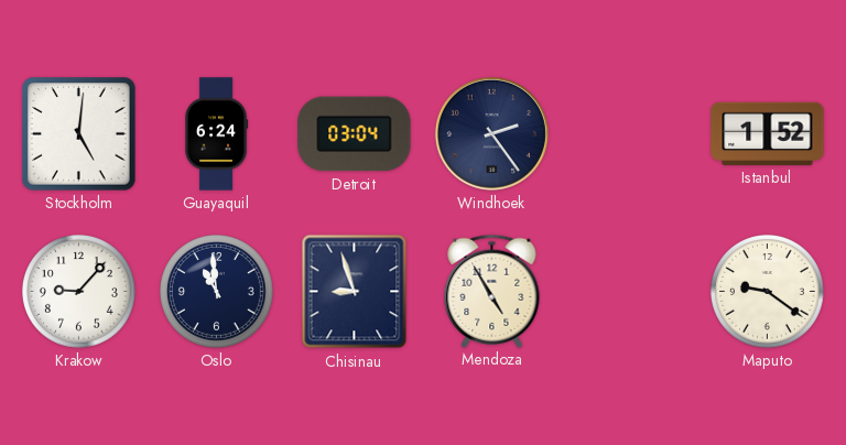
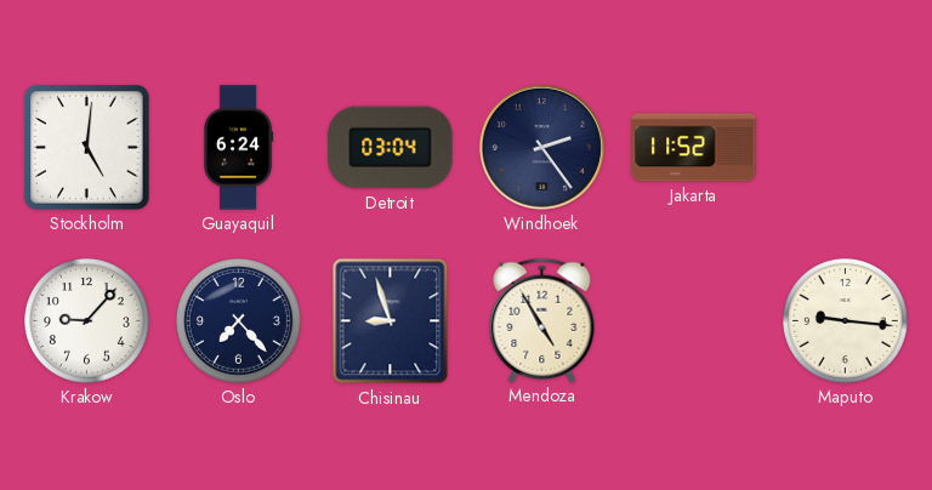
Jakarta: none -> 11:52
Istanbul: 1:52 -> none
Oslo: 10:59 -> 7:23
Maputo: 9:21 -> 9:16
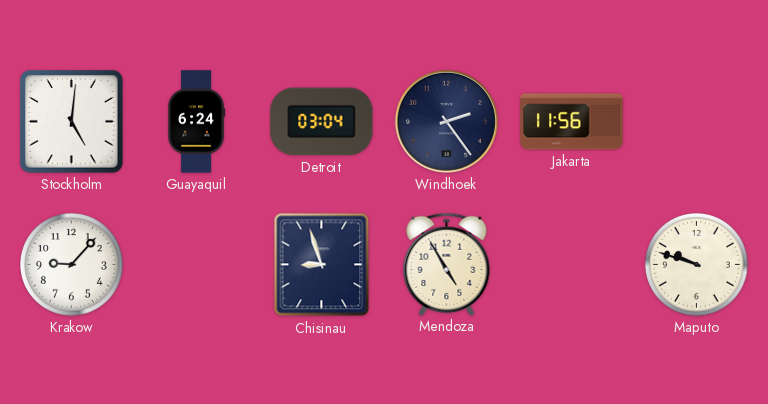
Jakarta: 11:52 -> 11:56
Oslo: 7:23 -> none
Maputo: 9:16 -> 9:48
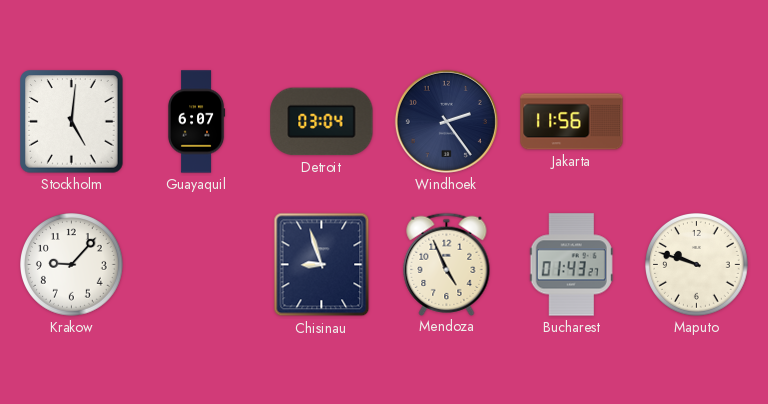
Guayaquil: 6:24 -> 6:07
Mendoza: 4:55 -> 4:56
Bucharest: none -> 01:43
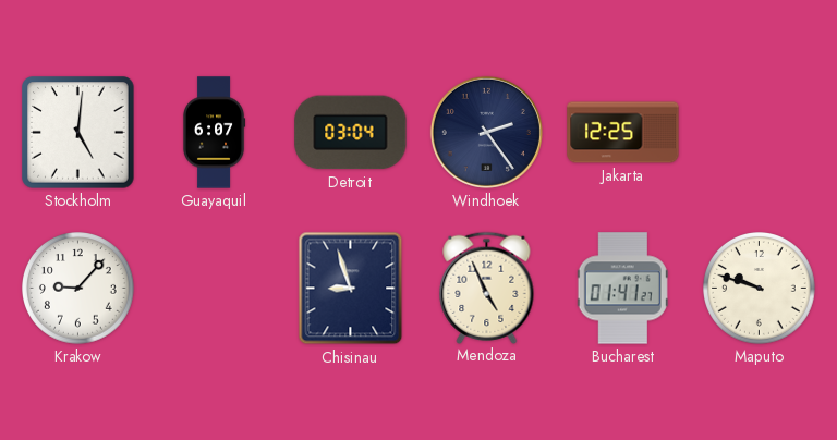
Jakarta: 11:56 -> 12:25
Bucharest: 01:43 -> 01:41
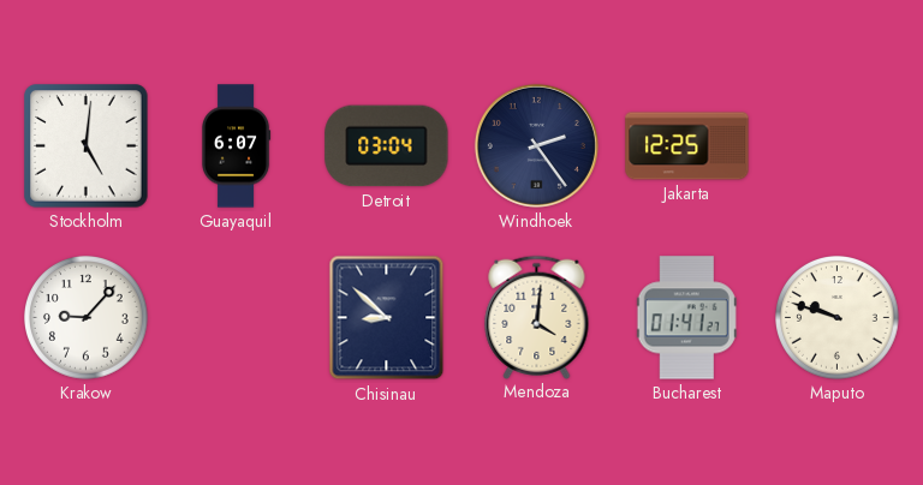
Chisinau: 8:57 -> 8:52
Mendoza: 4:56 -> 4:01
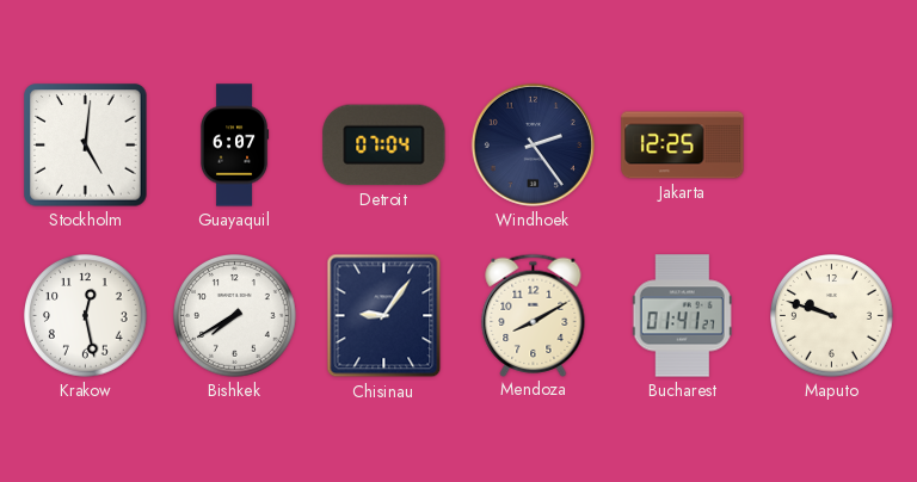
Detroit: 03:04 -> 07:04
Krakow: 9:07 -> 12:28
Bishkek: none -> 7:40
Chisinau: 8:52 -> 9:06
Mendoza: 4:01 -> 8:10
